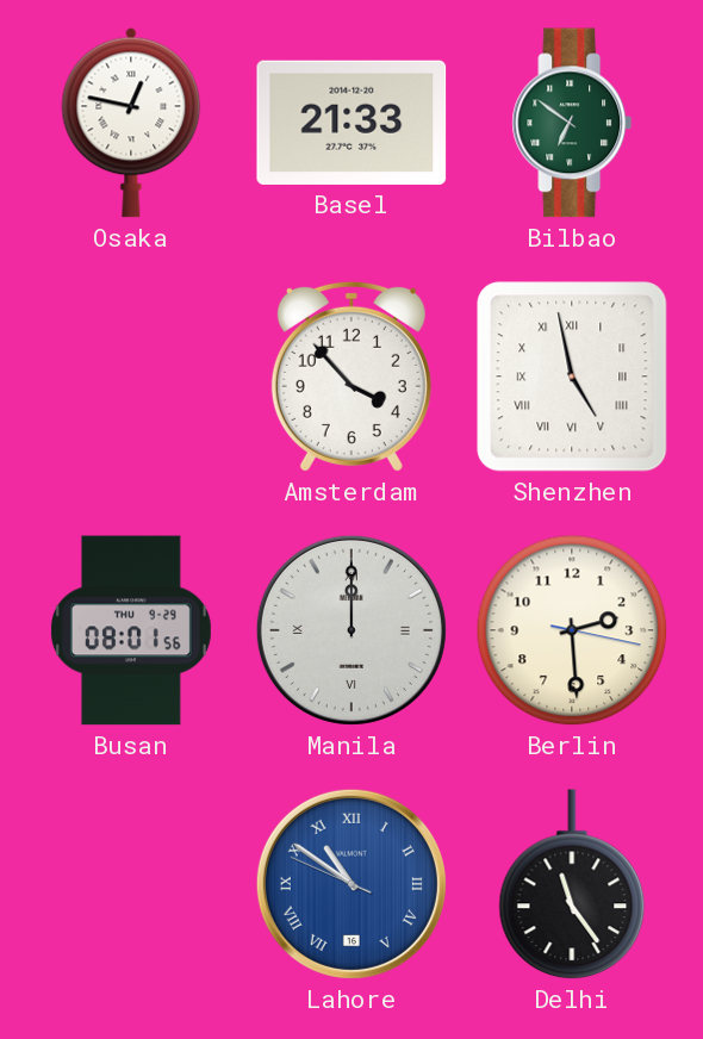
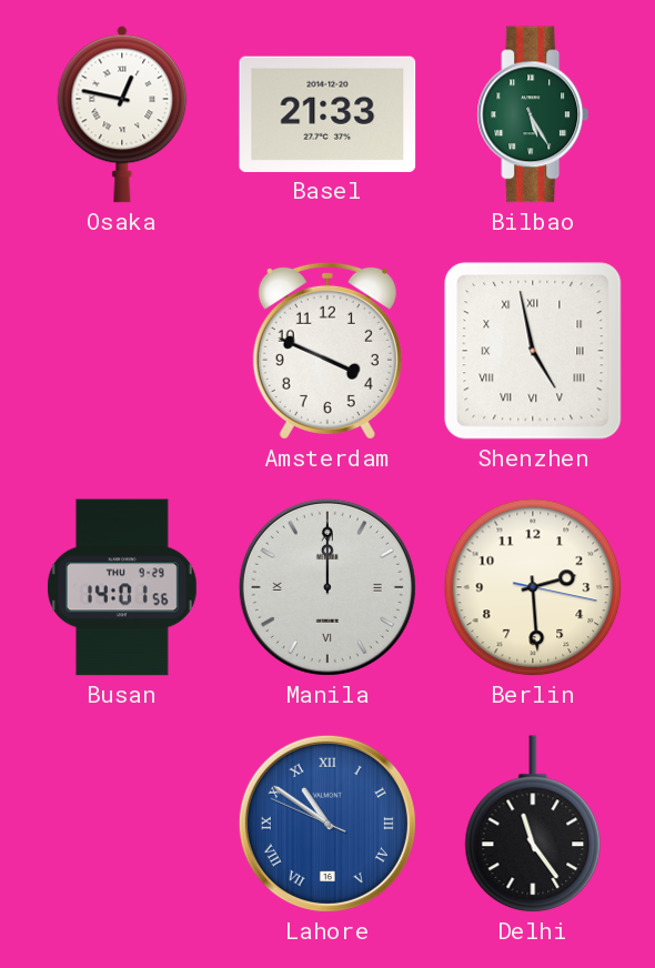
Bilbao: 6:51 -> 5:25
Amsterdam: 3:53 -> 3:49
Busan: 08:01 -> 14:01
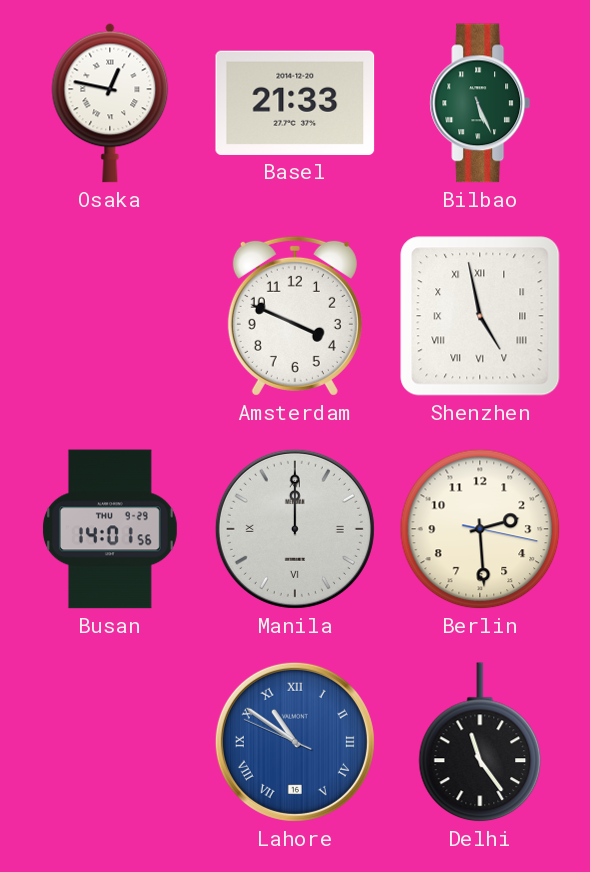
Bilbao: 5:25 -> 5:26
